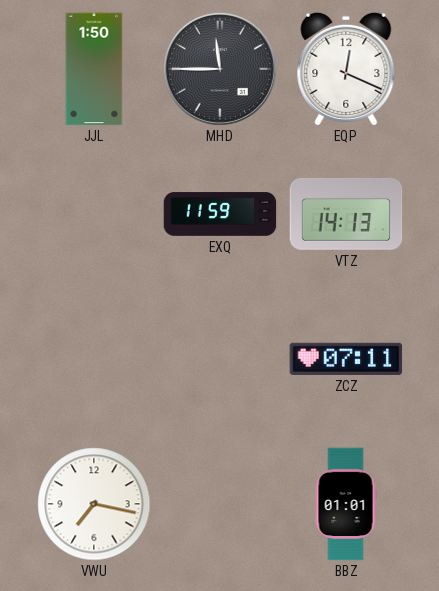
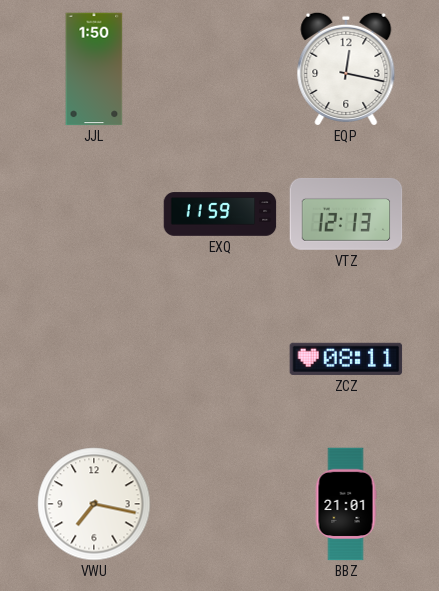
MHD: 11:45 -> none
EQP: 12:19 -> 12:17
VTZ: 14:13 -> 12:13
ZCZ: 07:11 -> 08:11
BBZ: 01:01 -> 21:01
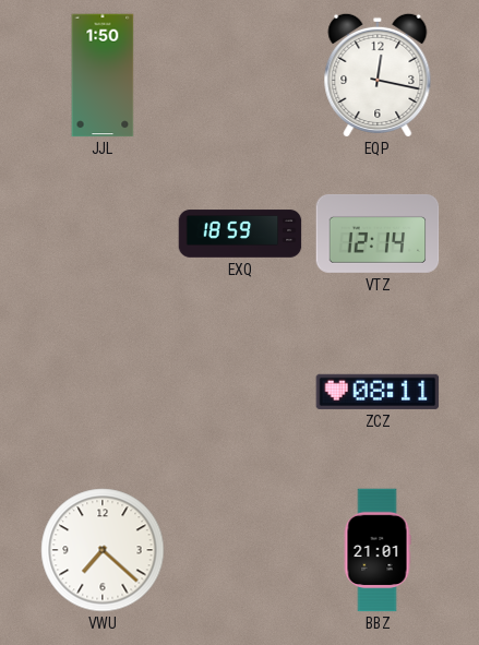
EXQ: 11:59 -> 18:59
VTZ: 12:13 -> 12:14
VWU: 7:17 -> 7:22
